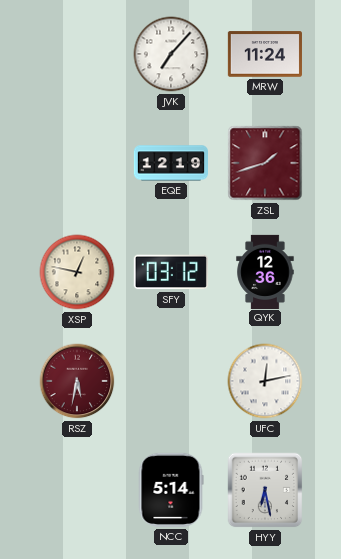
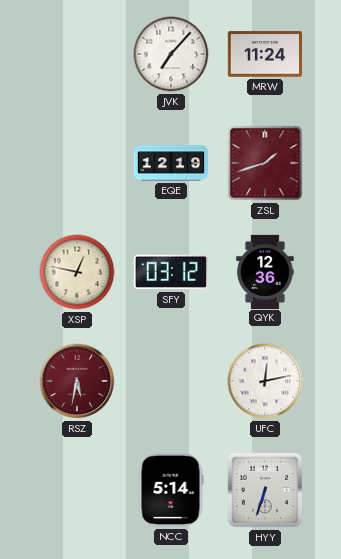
HYY: 6:28 -> 6:33
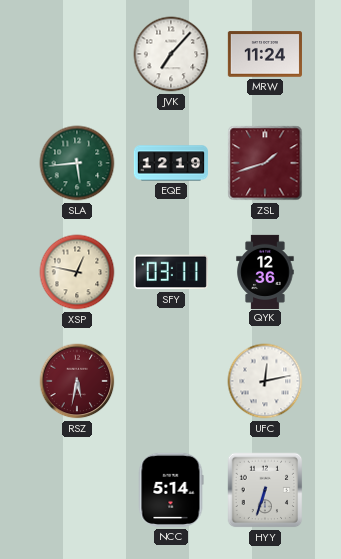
SLA: none -> 5:44
SFY: 03:12 -> 03:11
